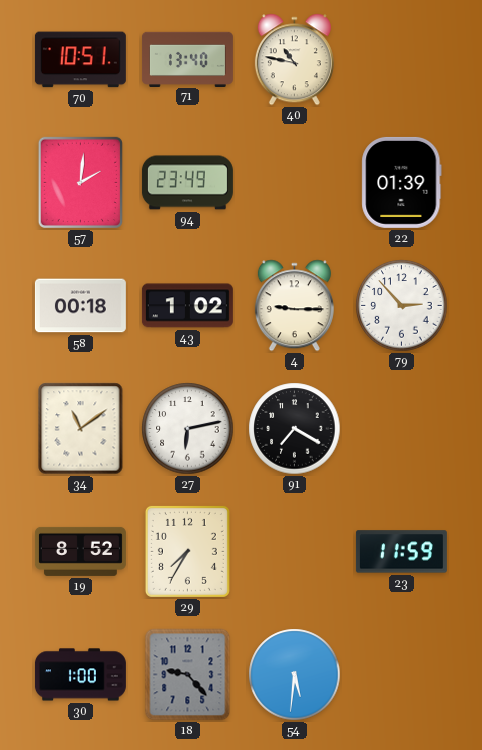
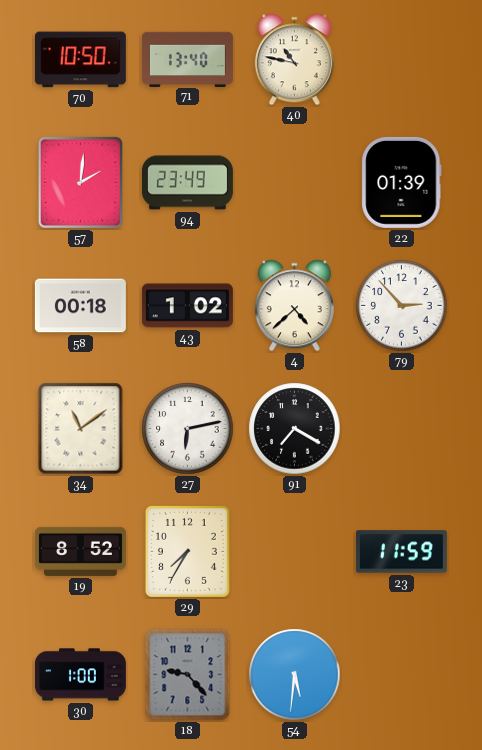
70: 10:51 -> 10:50
4: 9:15 -> 4:38
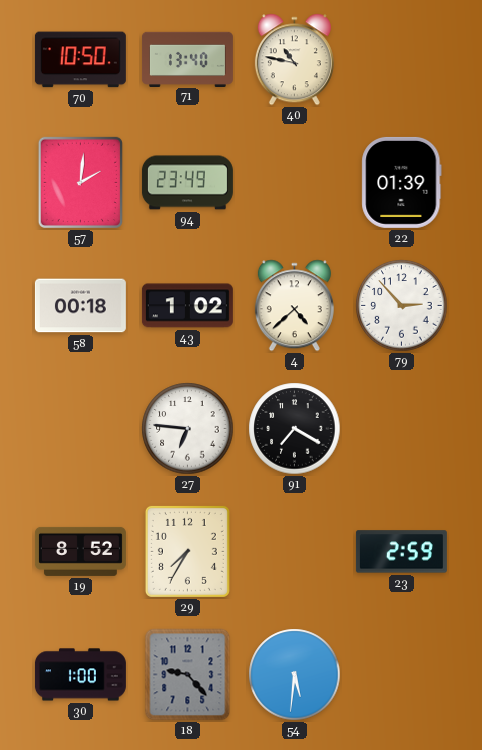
34: 11:09 -> none
27: 6:13 -> 6:46
23: 11:59 -> 2:59
